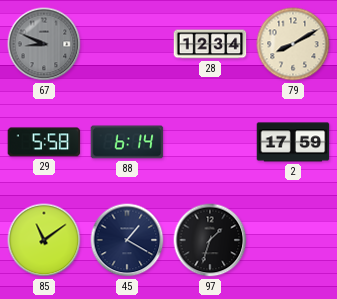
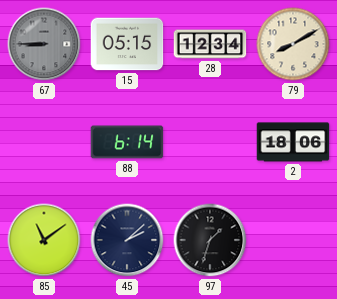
67: 8:49 -> 8:45
15: none -> 05:15
29: 5:58 -> none
2: 17:59 -> 18:06
45: 1:20 -> 2:08
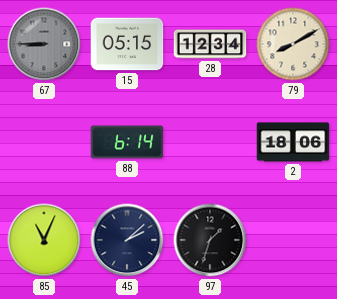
85: 11:09 -> 11:04
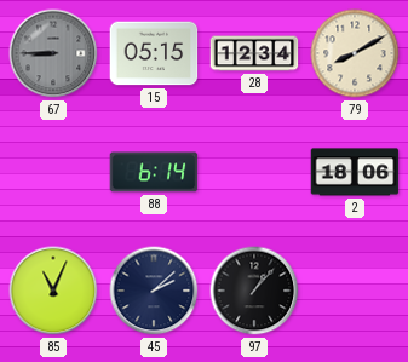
97: 1:33 -> 1:07
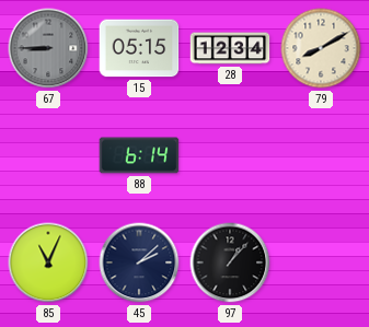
2: 18:06 -> none
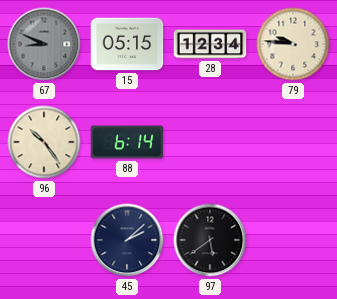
67: 8:45 -> 8:49
79: 8:10 -> 9:46
96: none -> 10:24
85: 11:04 -> none
97: 1:07 -> 5:39
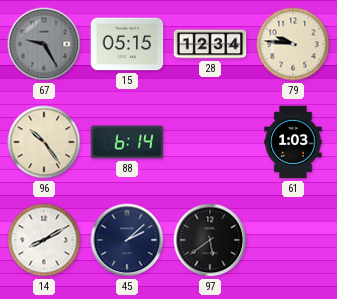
67: 8:49 -> 9:25
61: none -> 1:03
14: none -> 8:10
